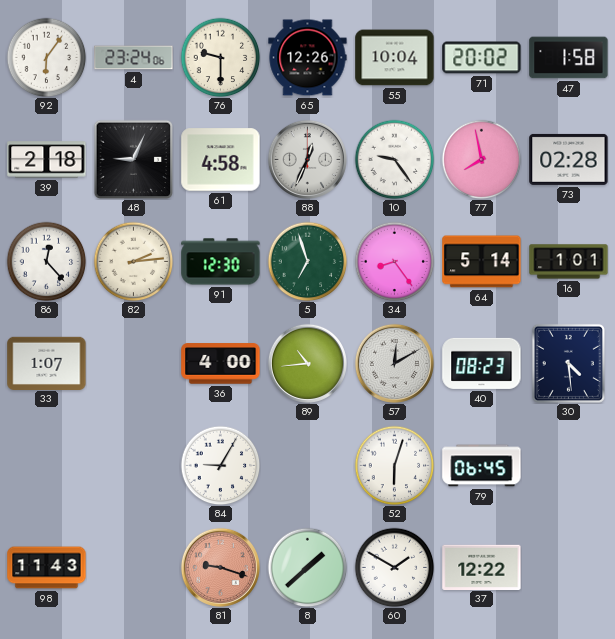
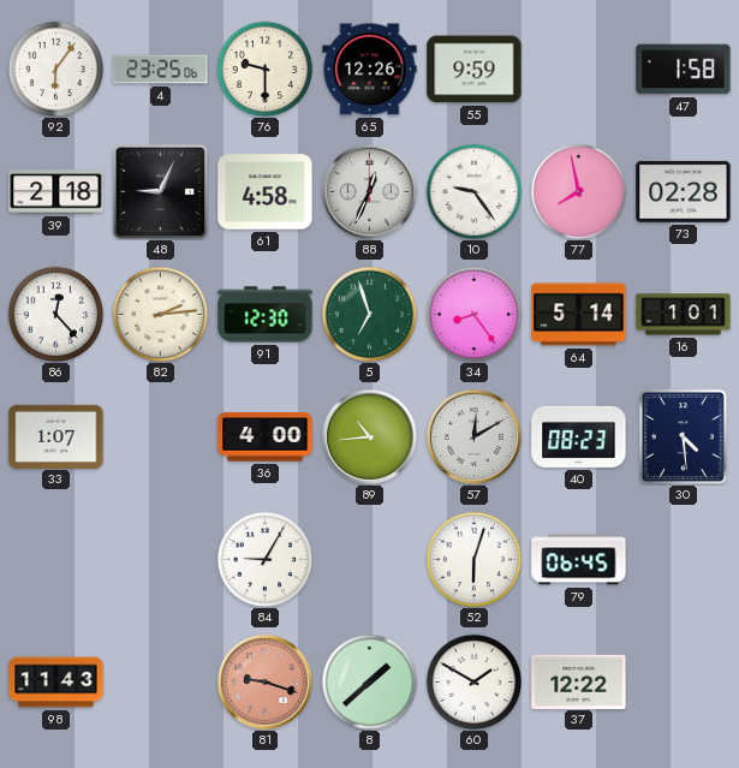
4: 23:24 -> 23:25
55: 10:04 -> 9:59
71: 20:02 -> none
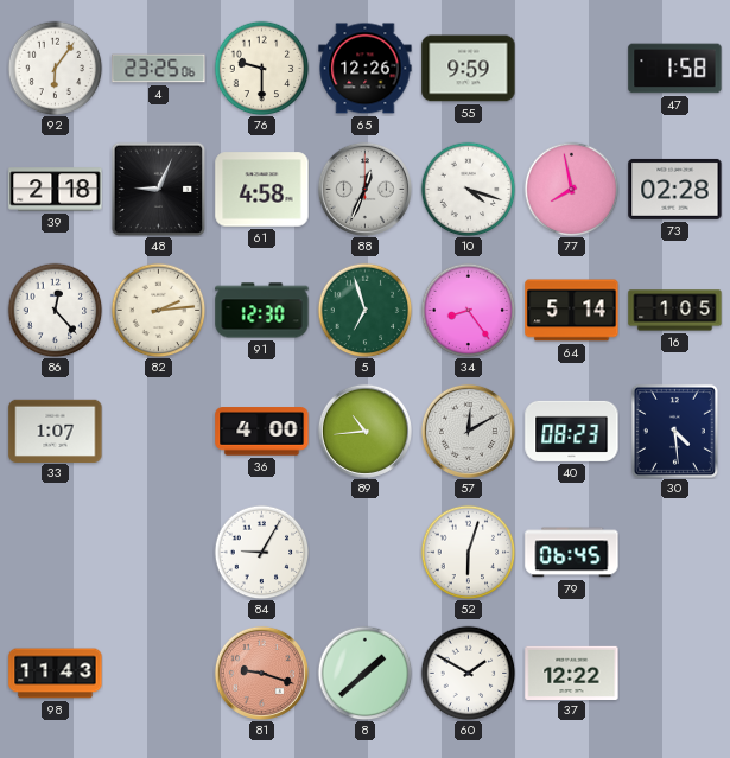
10: 9:24 -> 4:18
16: 1:01 -> 1:05
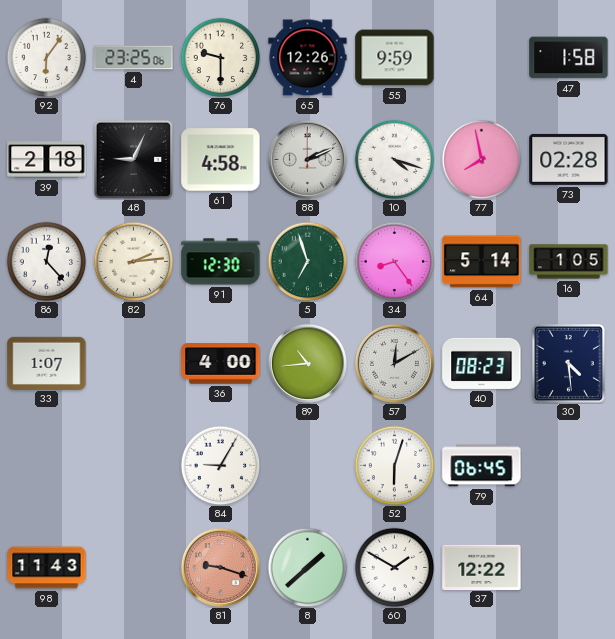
88: 12:34 -> 2:11
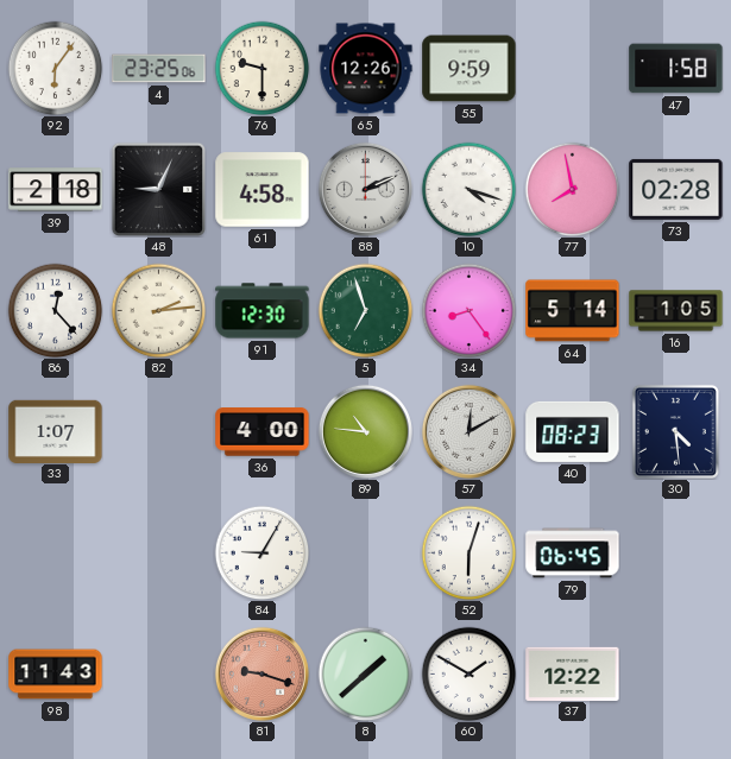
89: 10:44 -> 10:46
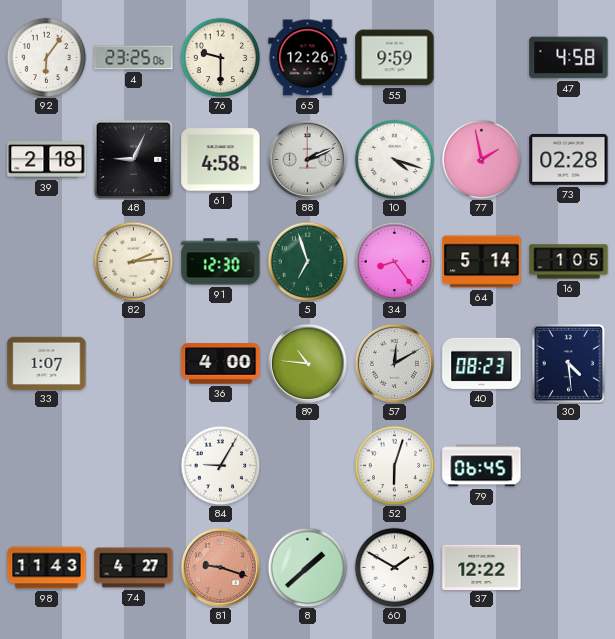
47: 1:58 -> 4:58
77: 7:58 -> 1:58
86: 12:23 -> none
74: none -> 4:27
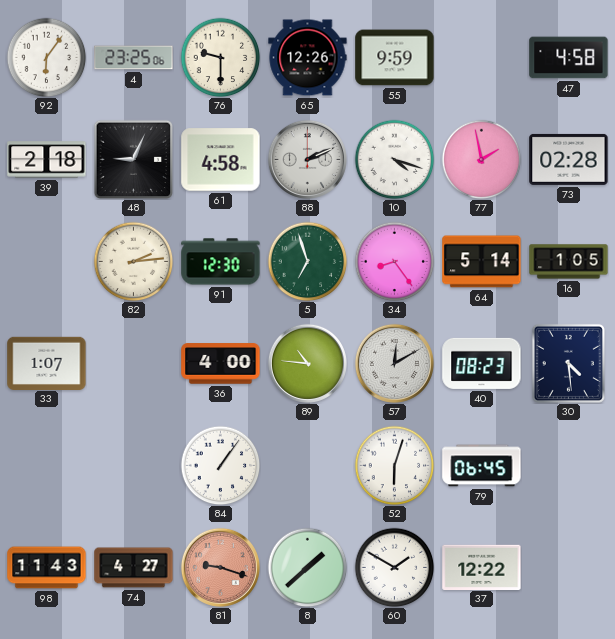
84: 9:05 -> 1:06
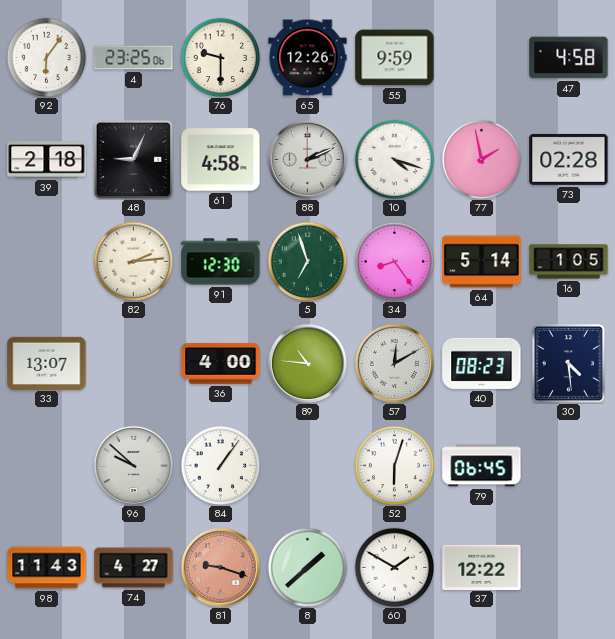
33: 1:07 -> 13:07
96: none -> 9:52
